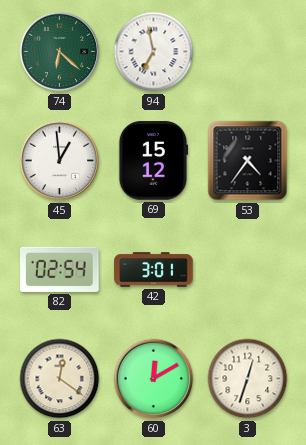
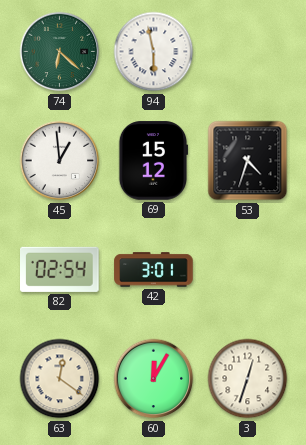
94: 6:58 -> 5:58
53: 4:36 -> 4:33
60: 12:10 -> 12:05
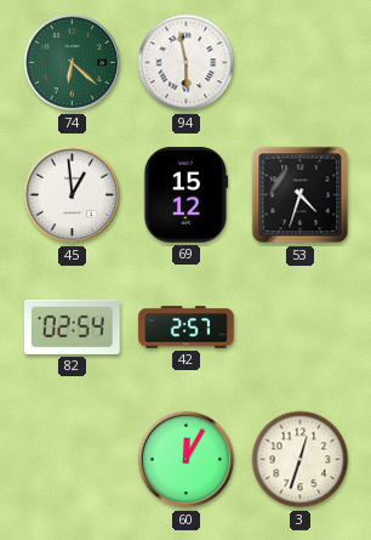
42: 3:01 -> 2:57
63: 12:21 -> none
